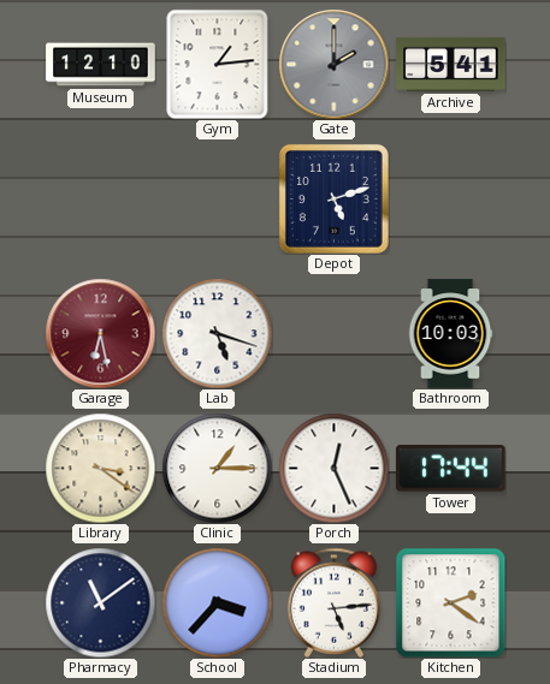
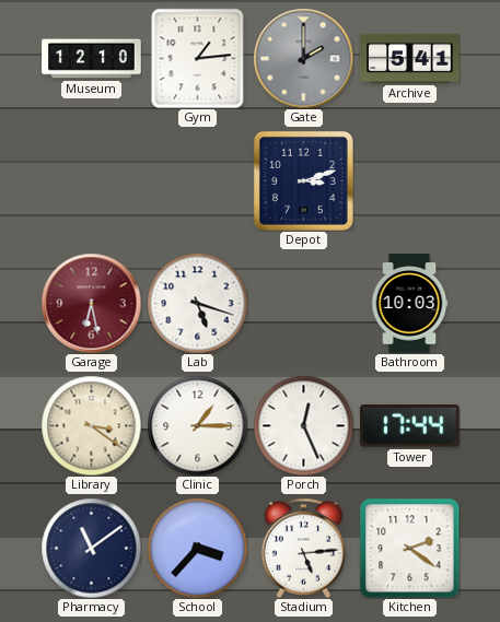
Depot: 5:12 -> 3:12
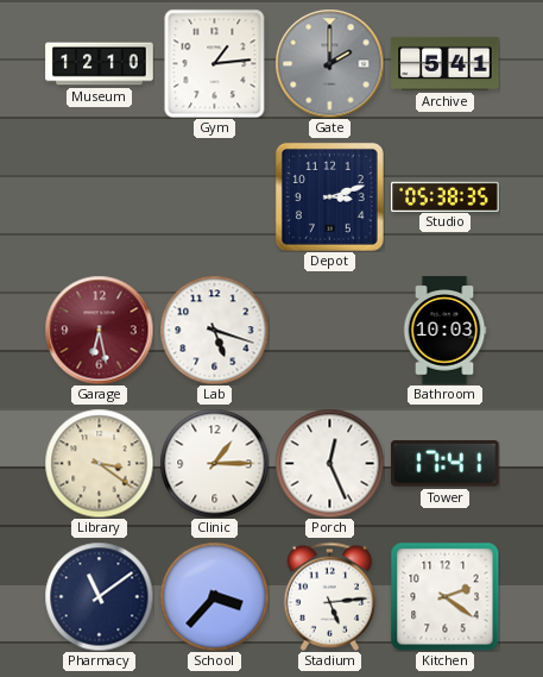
Studio: none -> 05:38
Tower: 17:44 -> 17:41
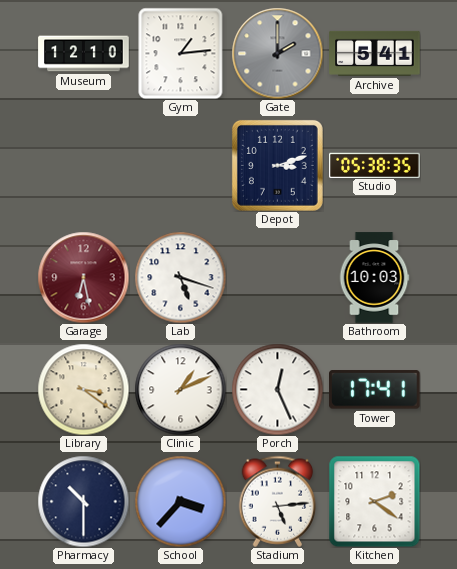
Clinic: 1:15 -> 1:11
Pharmacy: 11:09 -> 10:30
